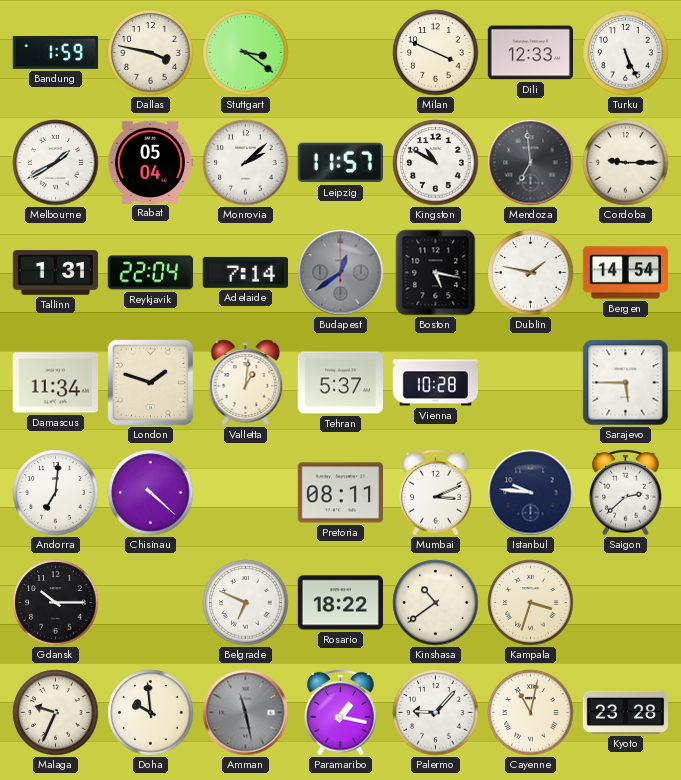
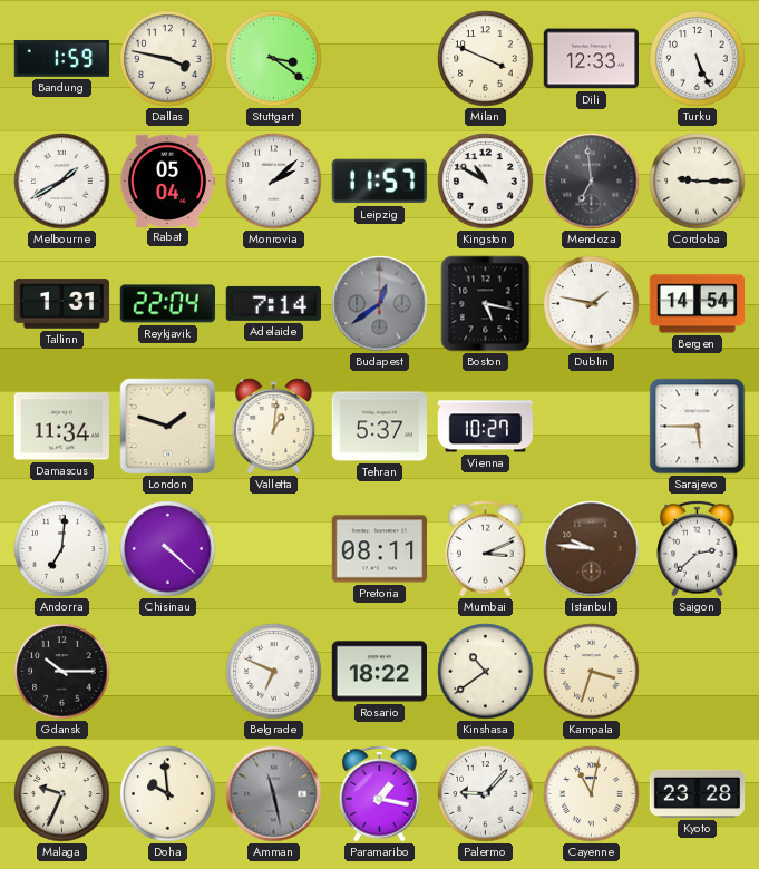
Vienna: 10:28 -> 10:27
Istanbul dial: navy -> brown
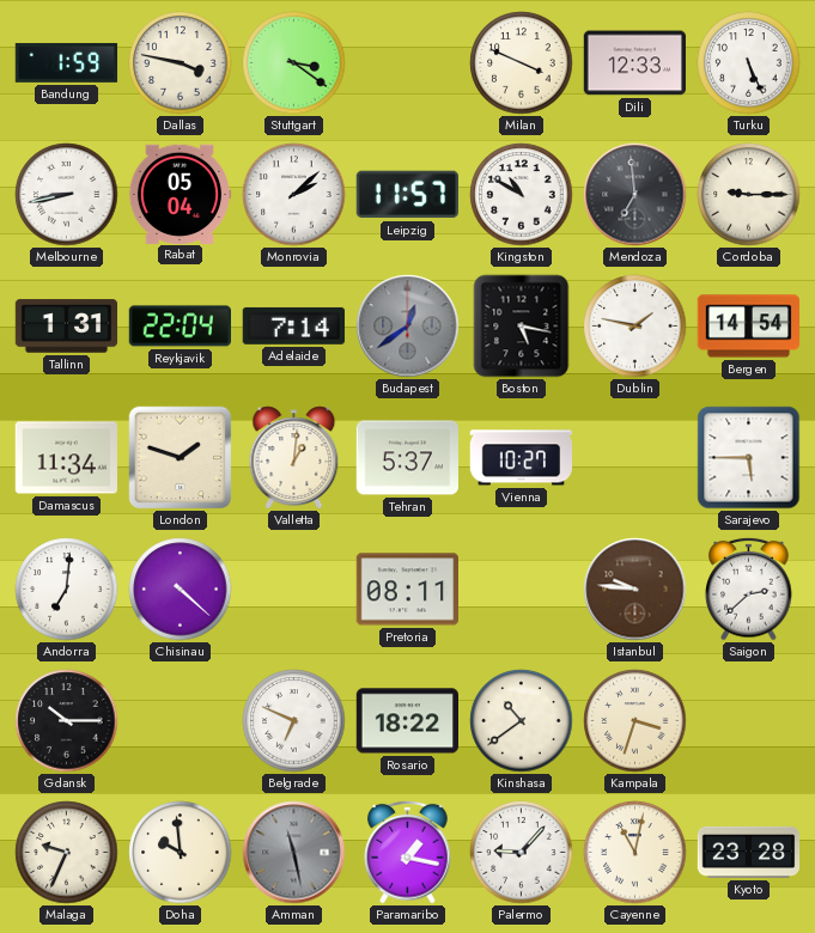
Melbourne: 1:40 -> 8:43
Mumbai: 3:11 -> none
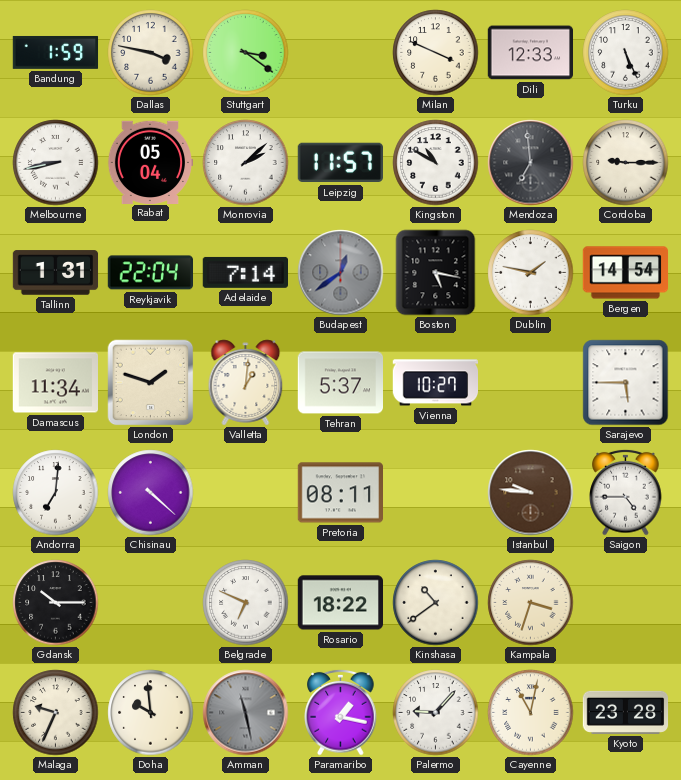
Saigon: 2:38 -> 4:45
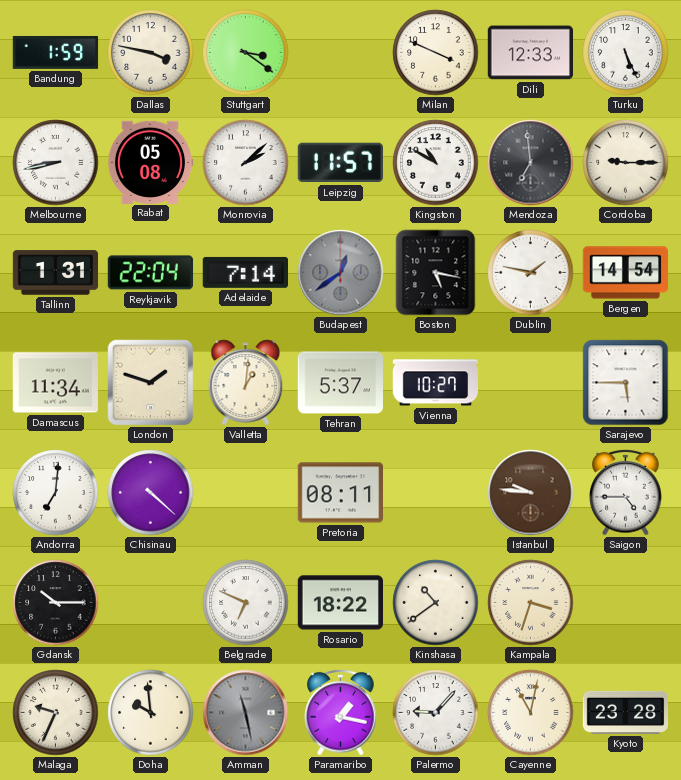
Rabat: 05:04 -> 05:08
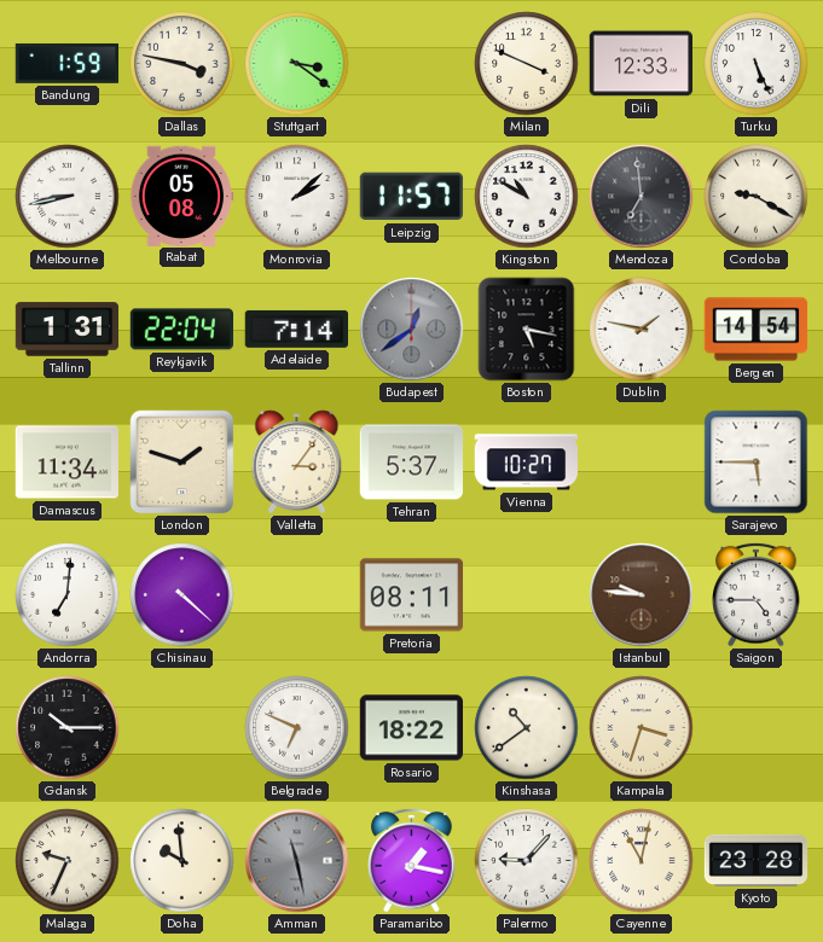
Cordoba: 9:15 -> 9:20
Valletta: 1:01 -> 3:06
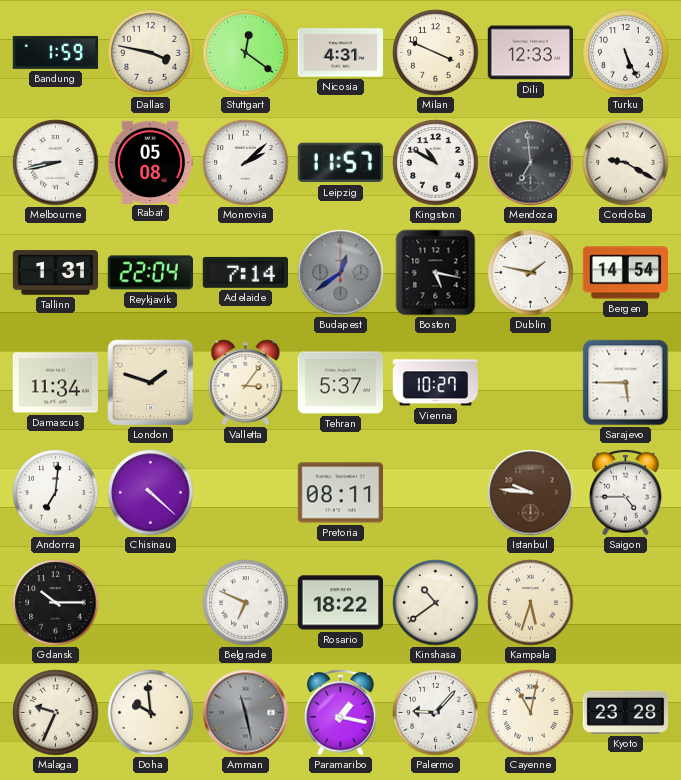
Stuttgart: 3:21 -> 12:21
Nicosia: none -> 4:31
Kampala: 3:33 -> 5:33
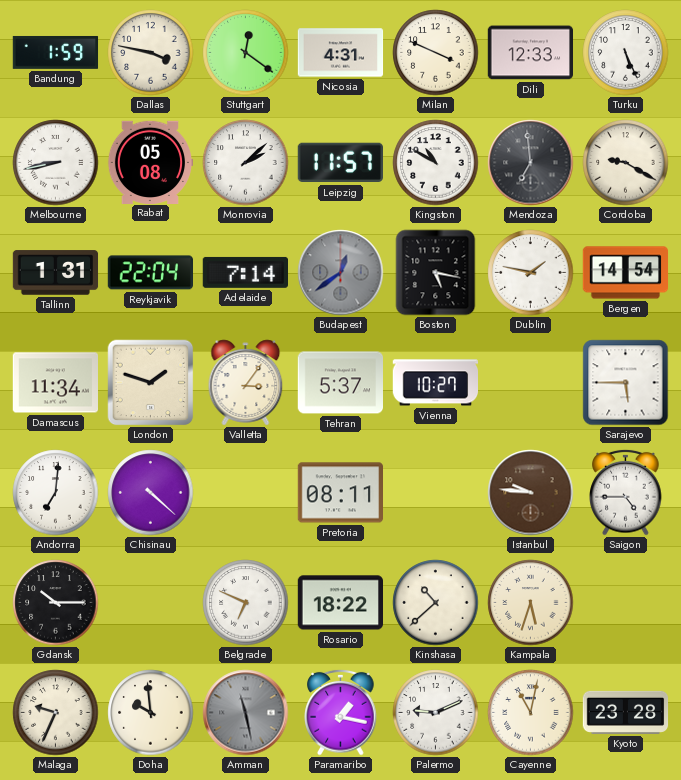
Kinshasa: 10:39 -> 10:38
Palermo: 9:07 -> 9:11
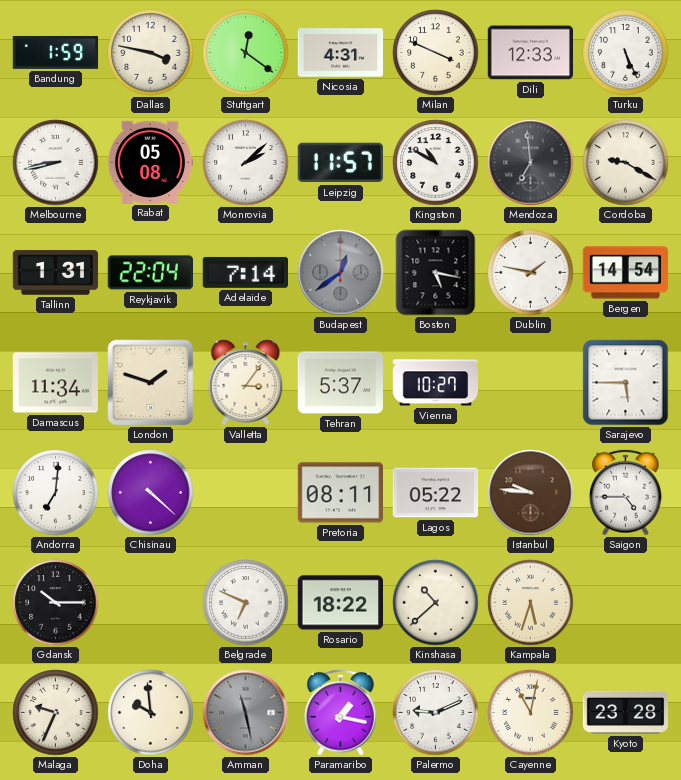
Lagos: none -> 05:22
